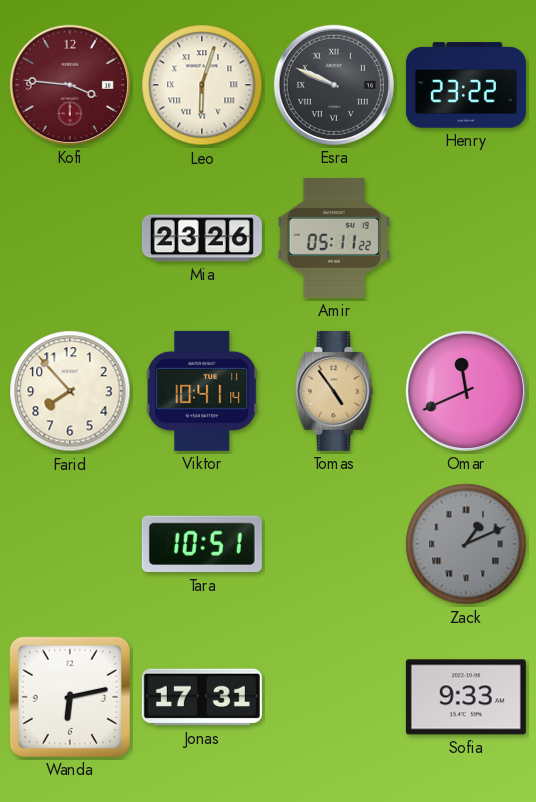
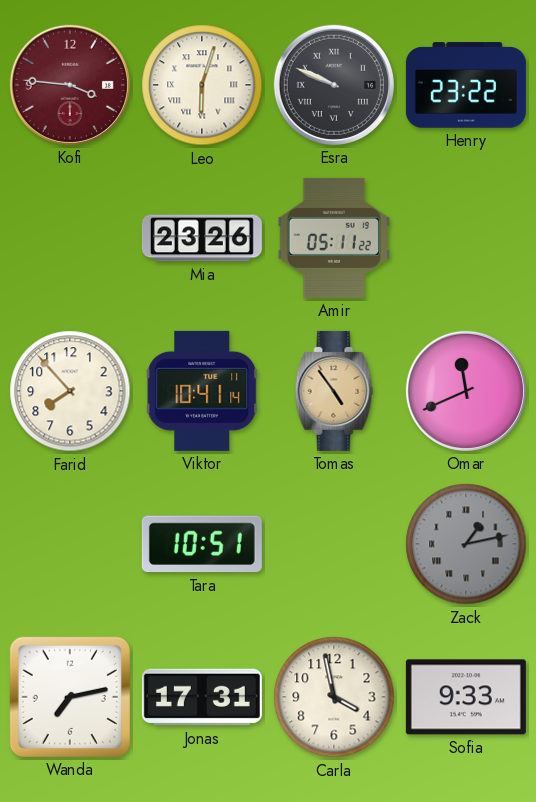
Zack: 1:11 -> 1:13
Wanda: 6:13 -> 7:13
Carla: none -> 3:58
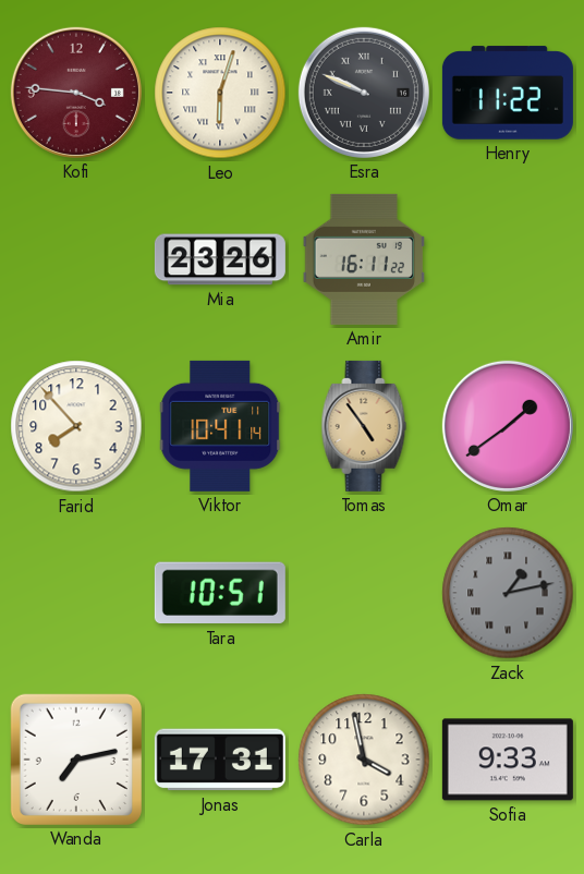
Henry: 23:22 -> 11:22
Amir: 05:11 -> 16:11
Omar: 11:41 -> 1:39
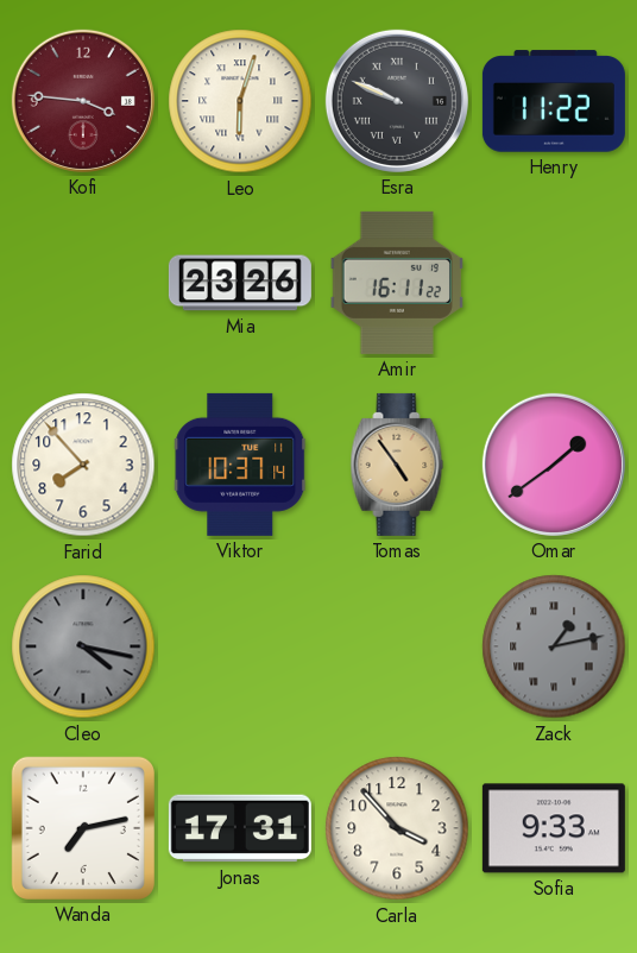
Viktor: 10:41 -> 10:37
Cleo: none -> 4:17
Tara: 10:51 -> none
Carla: 3:58 -> 3:53
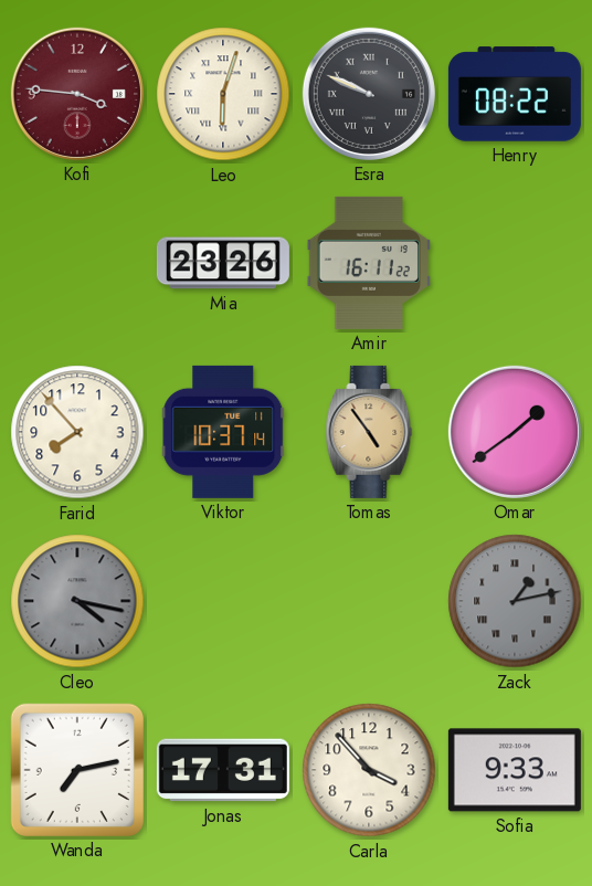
Henry: 11:22 -> 08:22
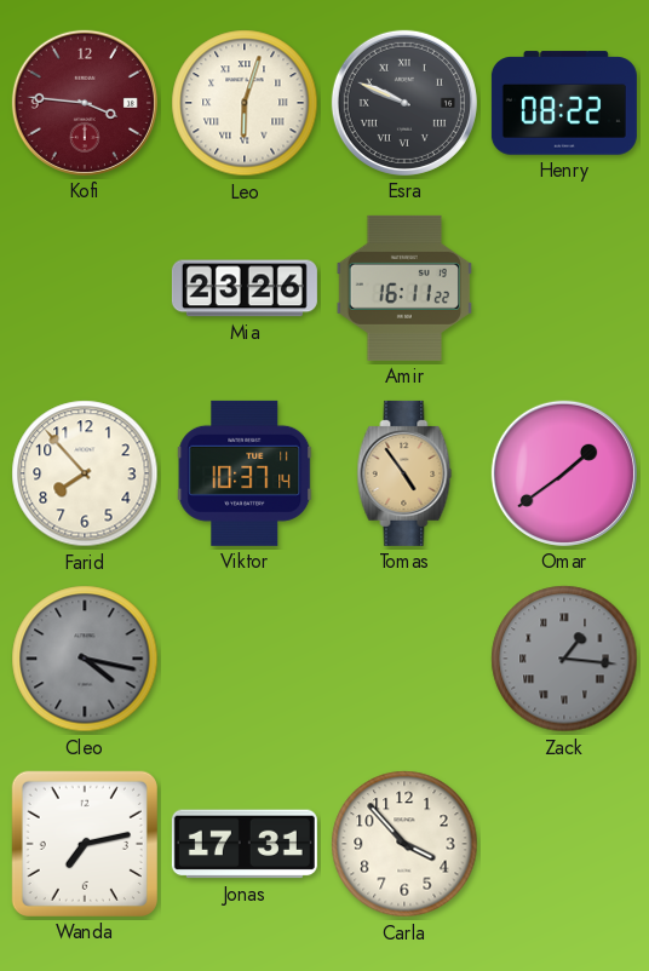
Zack: 1:13 -> 1:16
Sofia: 9:33 -> none
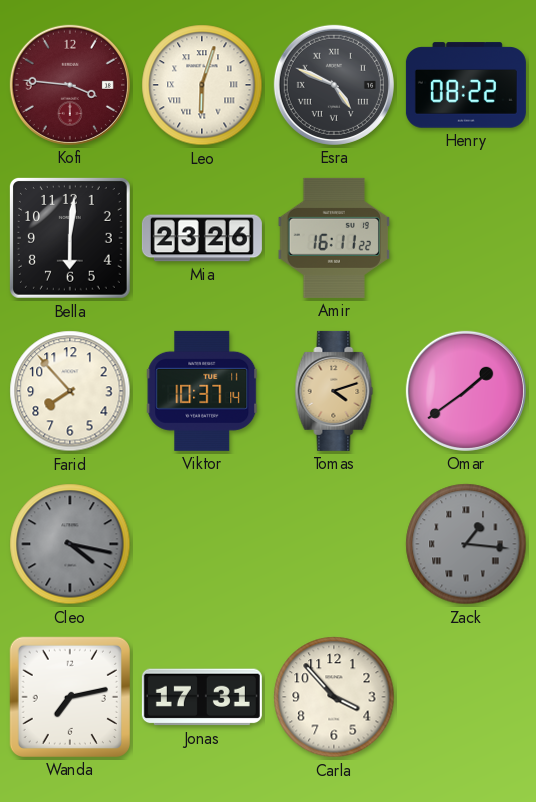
Esra: 9:49 -> 4:49
Bella: none -> 6:01
Tomas: 4:54 -> 4:12
